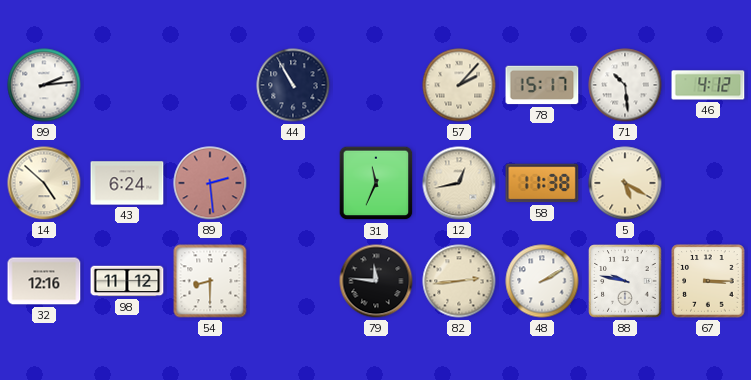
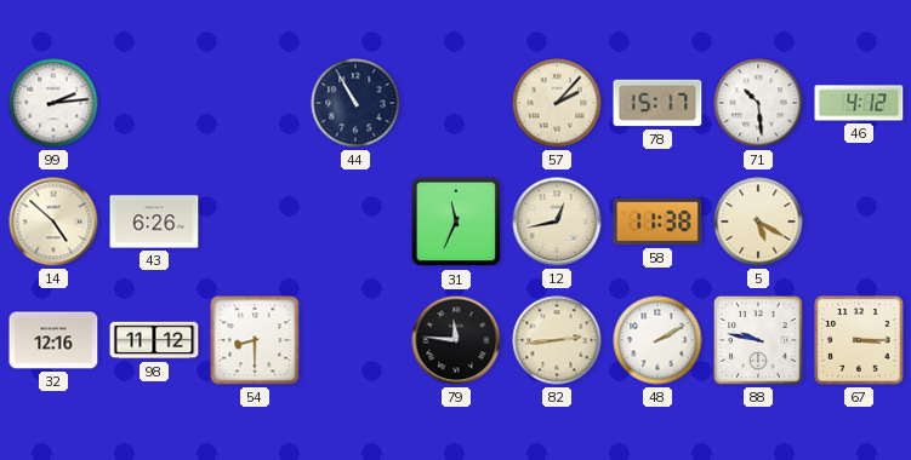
43: 6:24 -> 6:26
89: 2:29 -> none
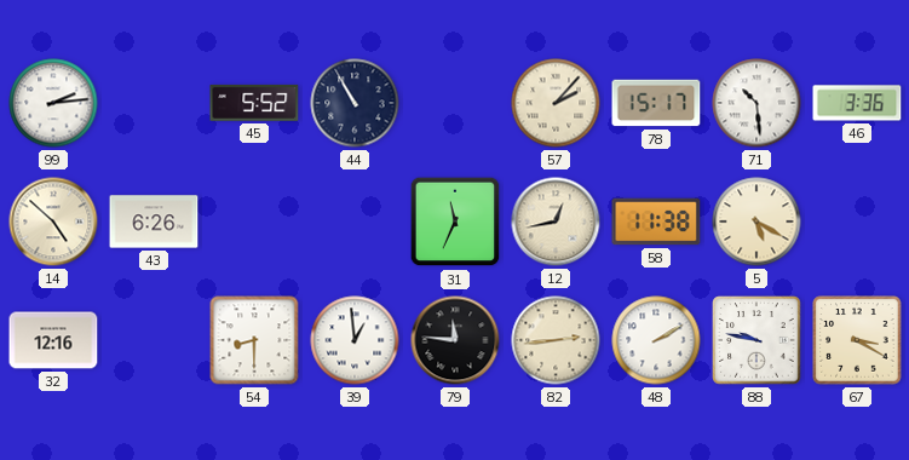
45: none -> 5:52
46: 4:12 -> 3:36
98: 11:12 -> none
39: none -> 12:59
67: 3:15 -> 3:20
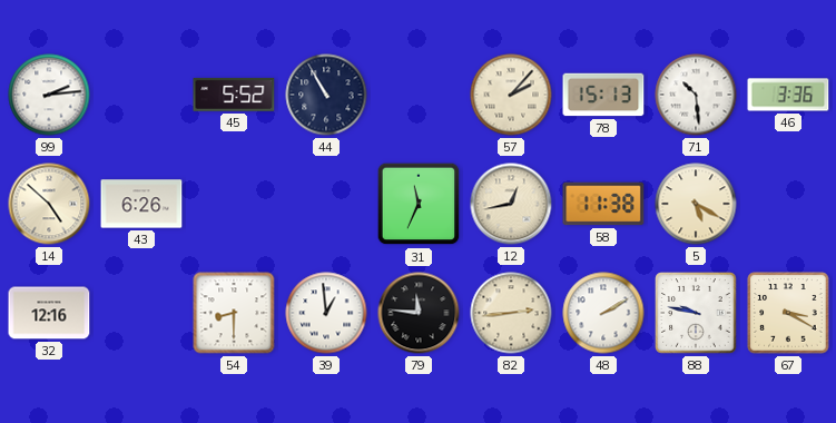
78: 15:17 -> 15:13
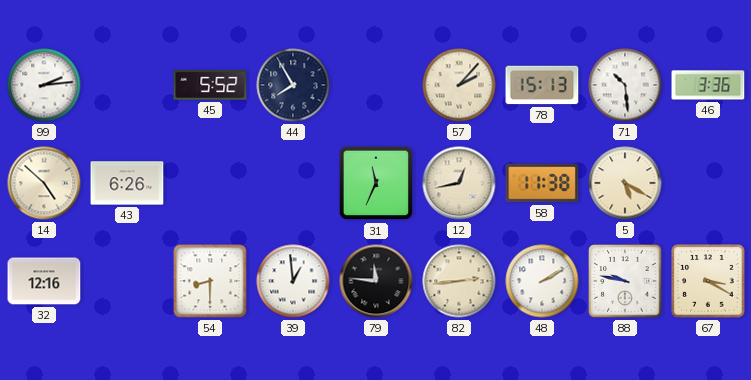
44: 10:55 -> 7:55
